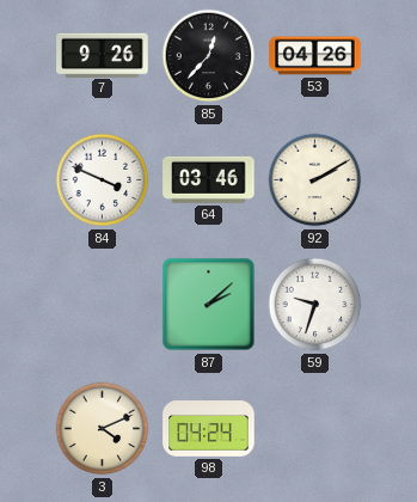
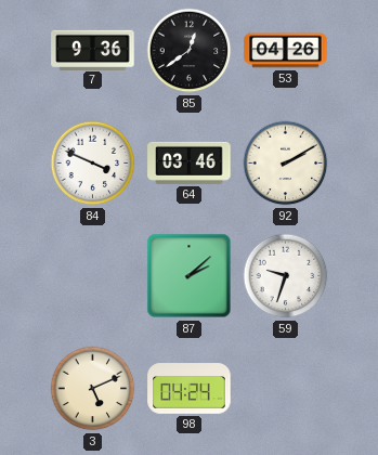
7: 9:26 -> 9:36
85: 12:37 -> 12:39
3: 4:11 -> 5:11
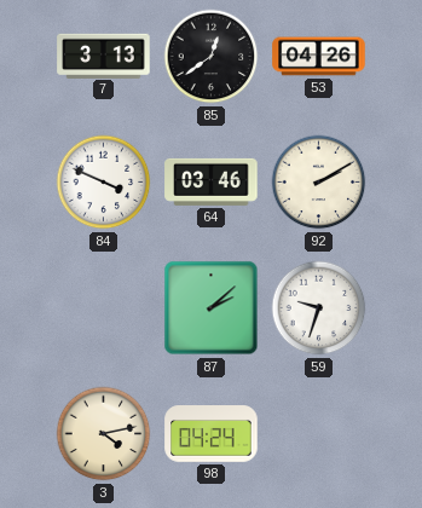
7: 9:36 -> 3:13
3: 5:11 -> 4:13
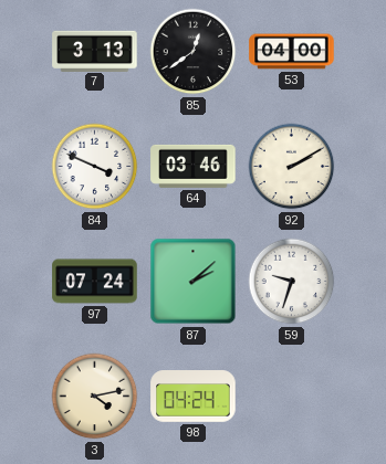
53: 04:26 -> 04:00
97: none -> 07:24
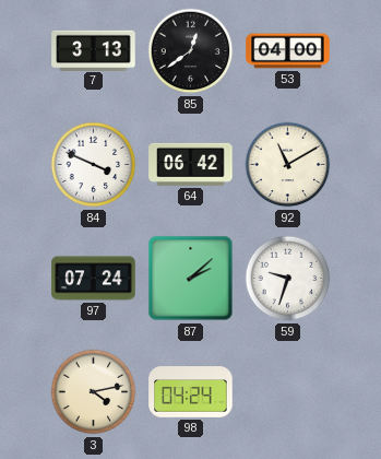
64: 03:46 -> 06:42
92: 2:10 -> 11:10
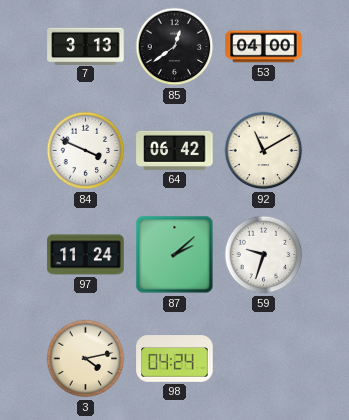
97: 07:24 -> 11:24
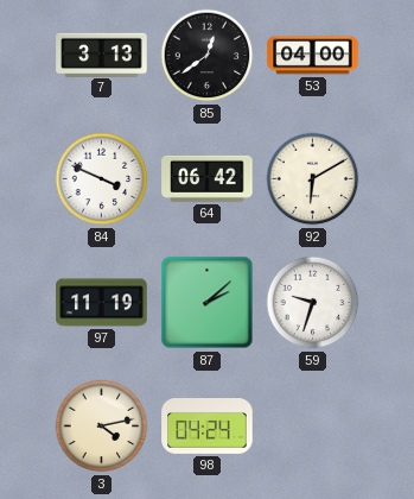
92: 11:10 -> 6:10
97: 11:24 -> 11:19
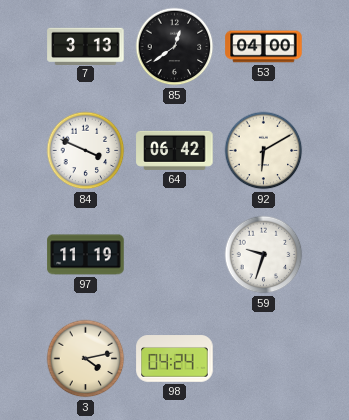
87: 2:08 -> none
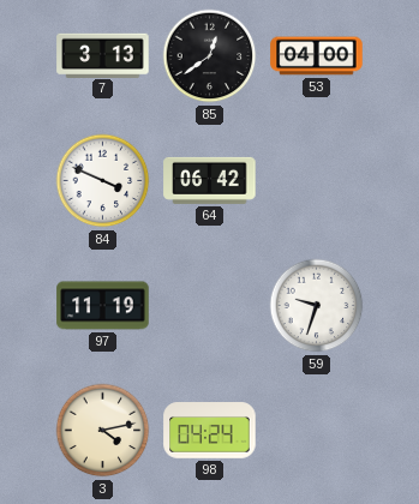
92: 6:10 -> none
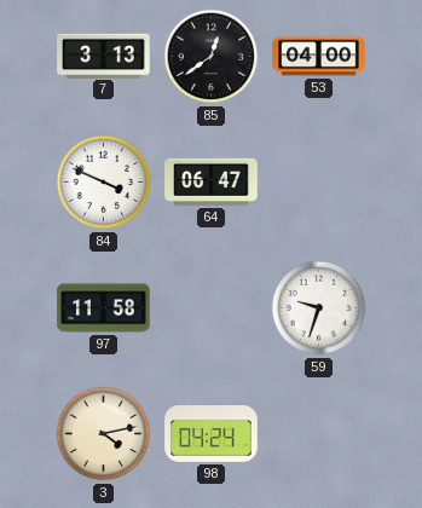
64: 06:42 -> 06:47
97: 11:19 -> 11:58
